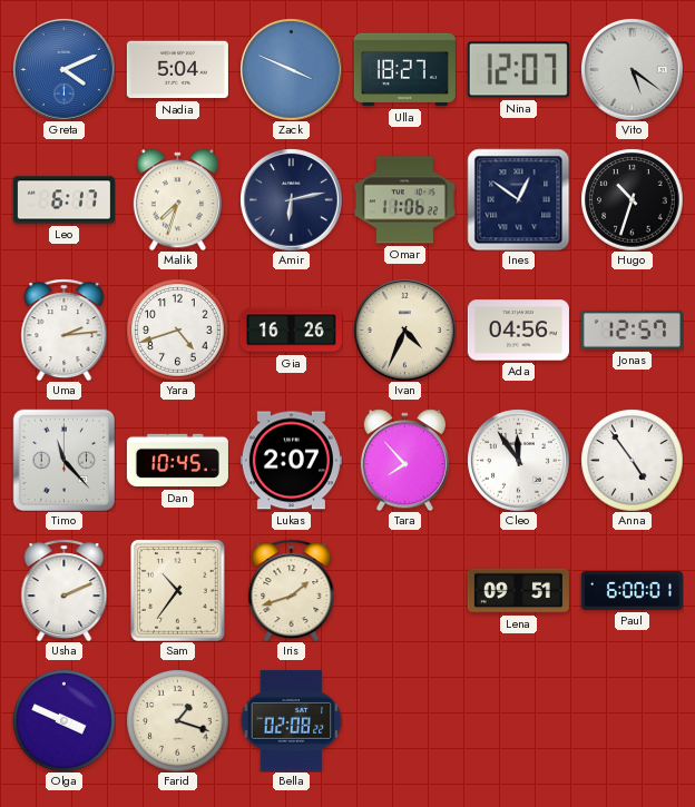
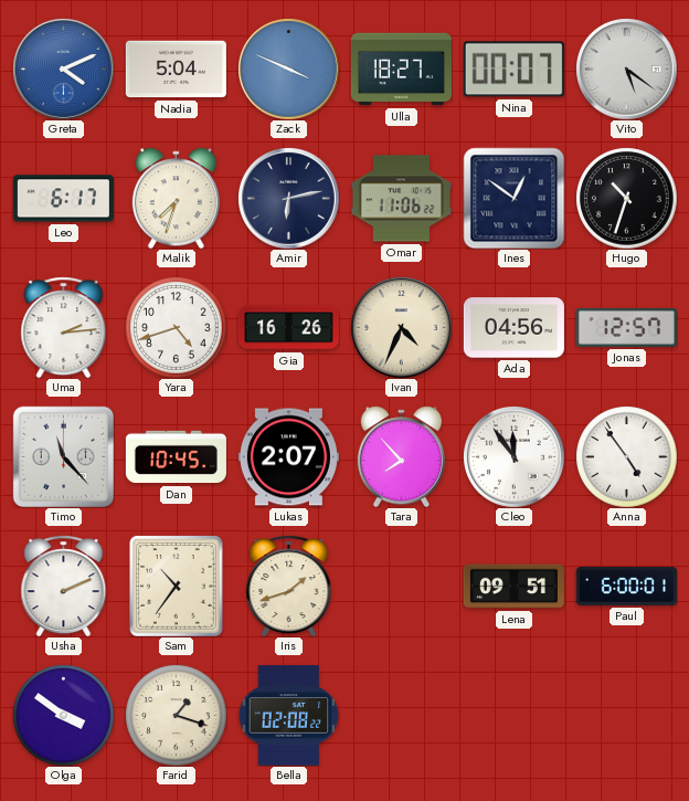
Nina: 12:07 -> 00:07
Olga: 3:49 -> 3:51
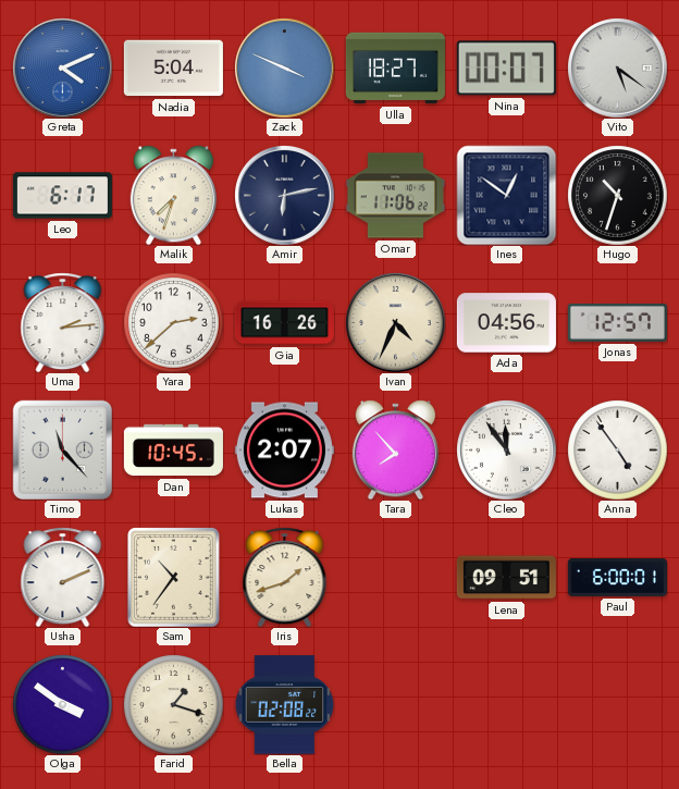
Yara: 4:42 -> 2:38
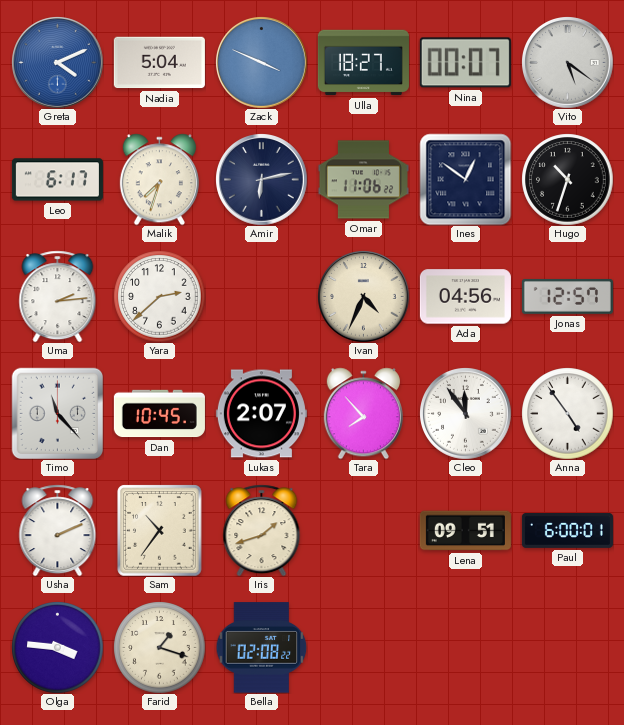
Gia: 16:26 -> none
Olga: 3:51 -> 3:46
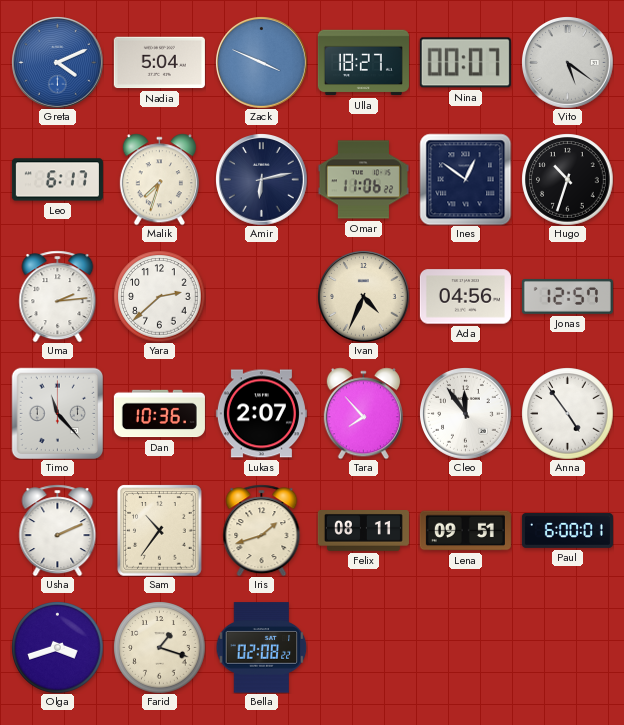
Dan: 10:45 -> 10:36
Felix: none -> 08:11
Olga: 3:46 -> 3:42
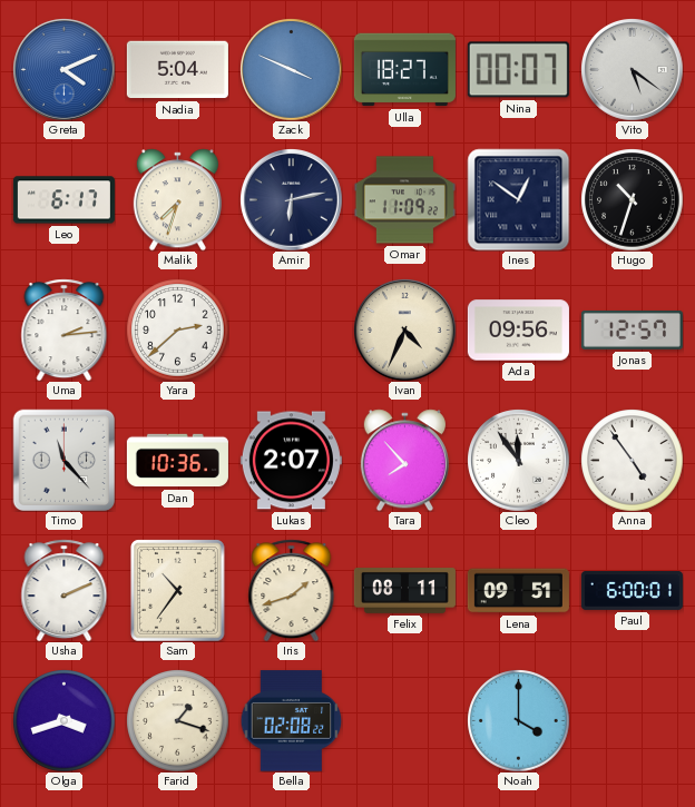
Omar: 11:06 -> 11:09
Ada: 04:56 -> 09:56
Noah: none -> 4:00
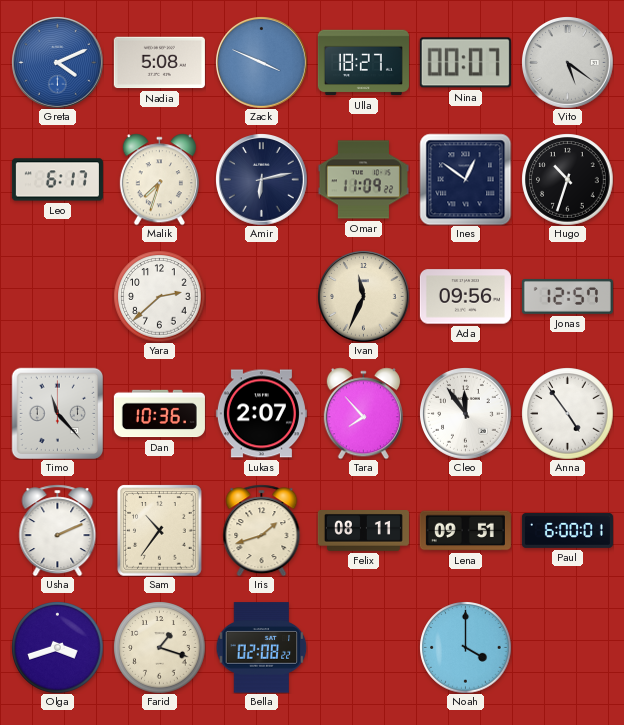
Nadia: 5:04 -> 5:08
Uma: 2:14 -> none
Ivan: 4:34 -> 11:34
